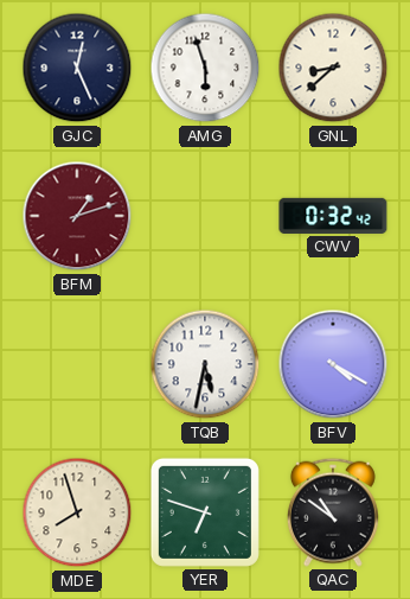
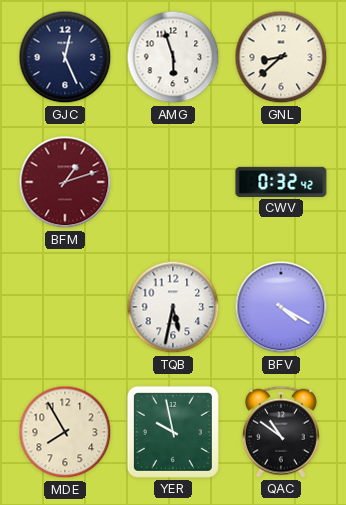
MDE: 7:57 -> 7:55
YER: 6:48 -> 9:58
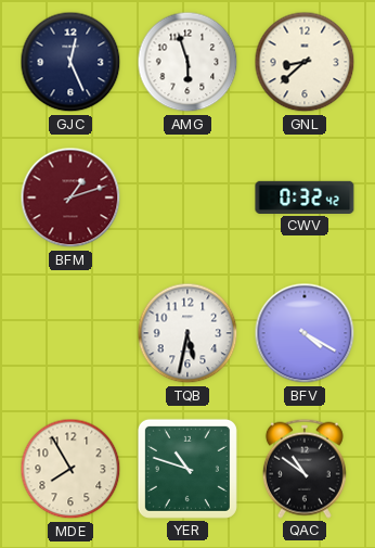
YER: 9:58 -> 10:48
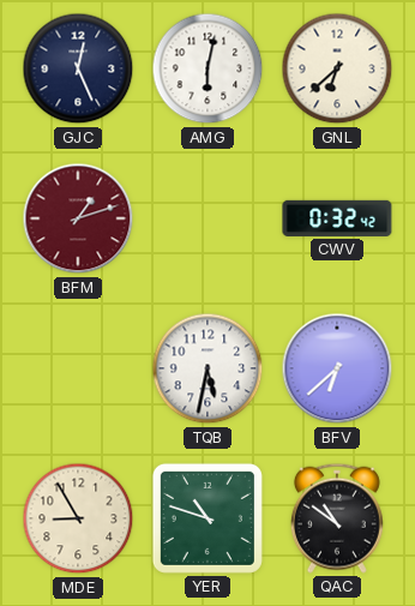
AMG: 5:57 -> 6:02
GNL: 8:38 -> 6:38
BFV: 4:20 -> 6:38
MDE: 7:55 -> 8:55
